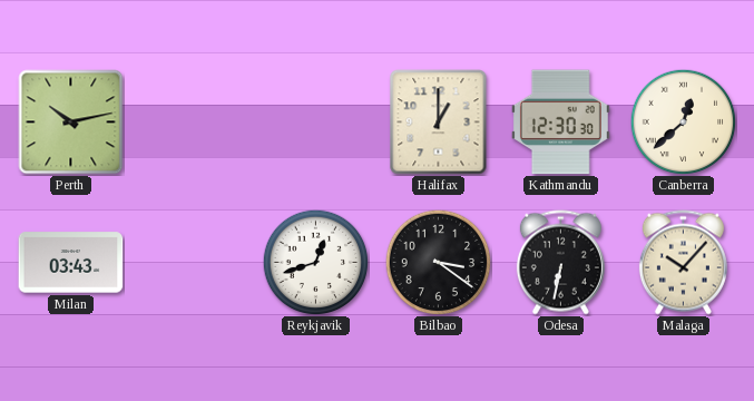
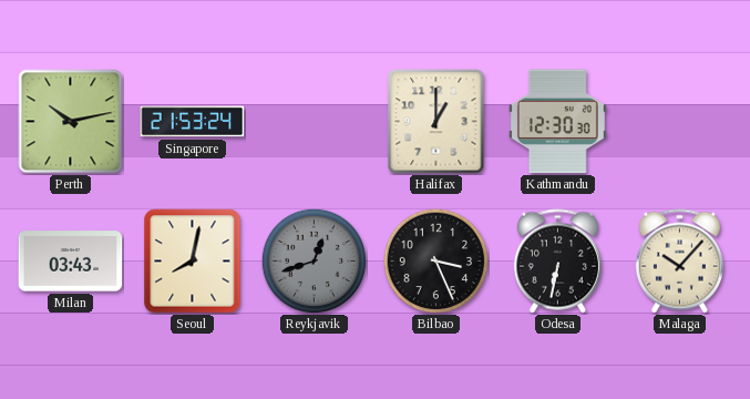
Singapore: none -> 21:53
Canberra: 12:38 -> none
Seoul: none -> 8:02
Reykjavik dial: white -> grey
Bilbao: 3:21 -> 3:26
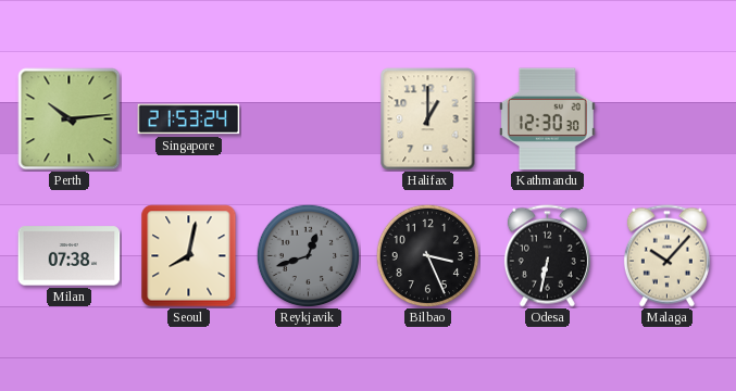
Perth: 10:13 -> 10:14
Milan: 03:43 -> 07:38
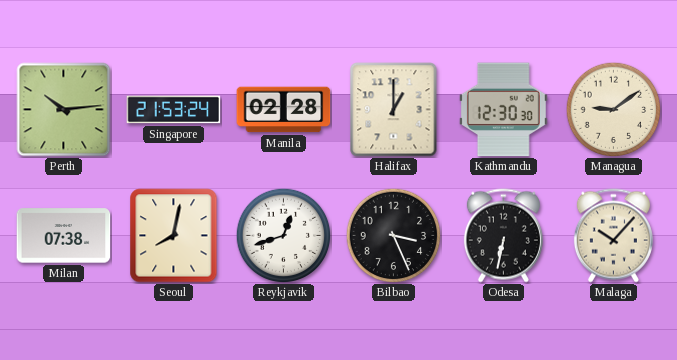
Manila: none -> 02:28
Managua: none -> 9:09
Reykjavik dial: grey -> white
